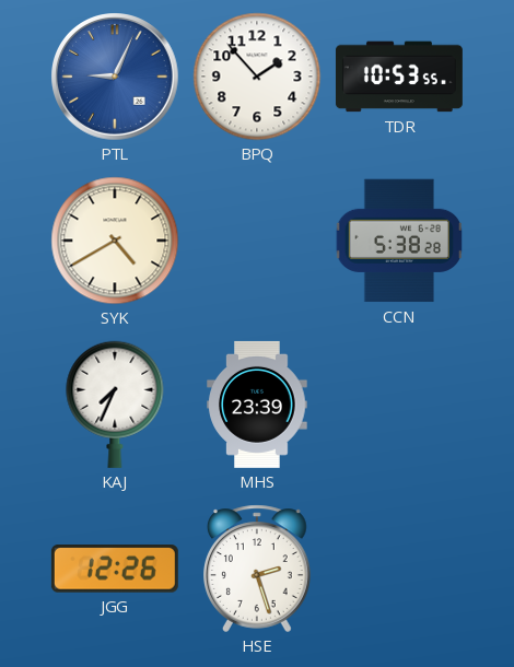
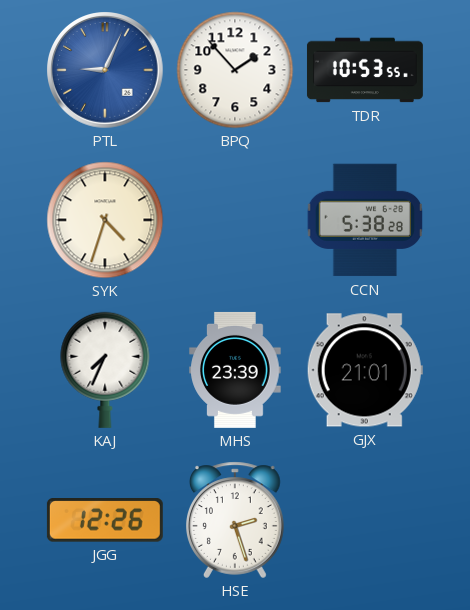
SYK: 4:40 -> 4:33
GJX: none -> 21:01
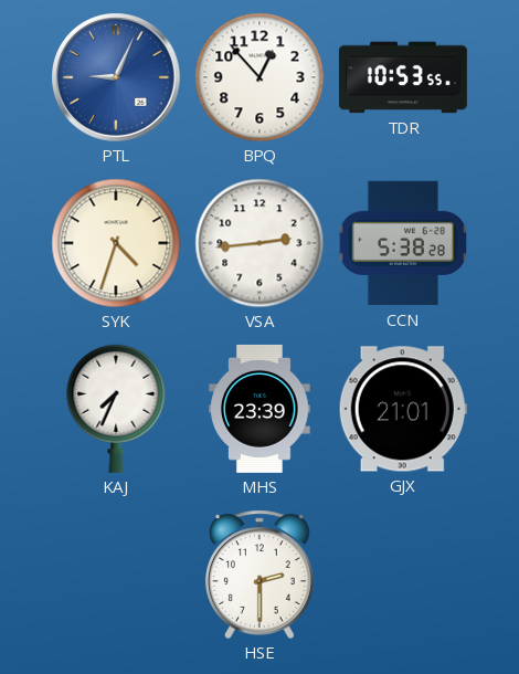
BPQ: 1:53 -> 12:53
VSA: none -> 2:44
JGG: 12:26 -> none
HSE: 2:27 -> 2:30
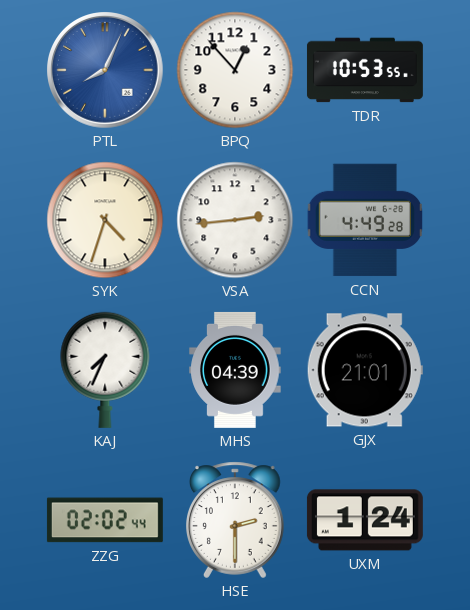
PTL: 9:04 -> 8:04
CCN: 5:38 -> 4:49
MHS: 23:39 -> 04:39
ZZG: none -> 02:02
UXM: none -> 1:24
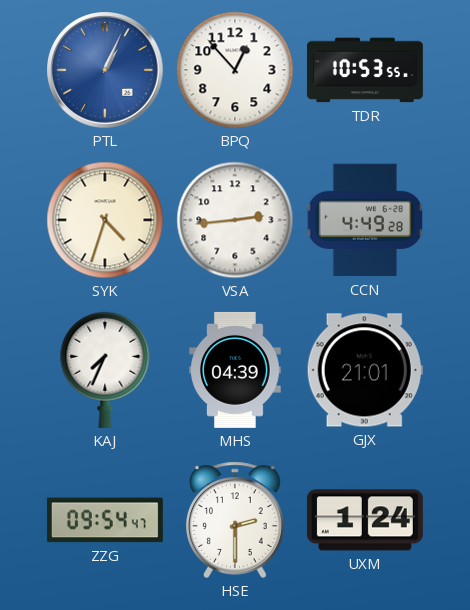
PTL: 8:04 -> 1:04
ZZG: 02:02 -> 09:54
